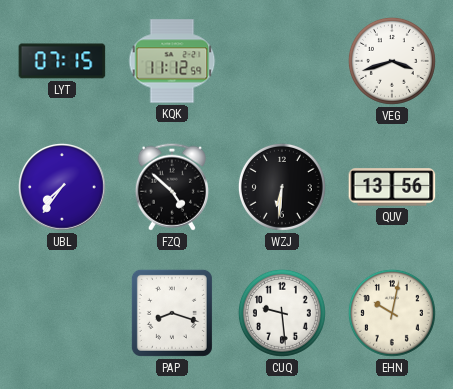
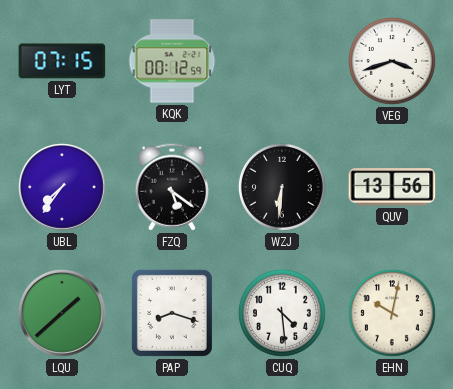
KQK: 11:12 -> 00:12
FZQ: 4:52 -> 5:21
LQU: none -> 1:38
CUQ: 9:29 -> 4:29
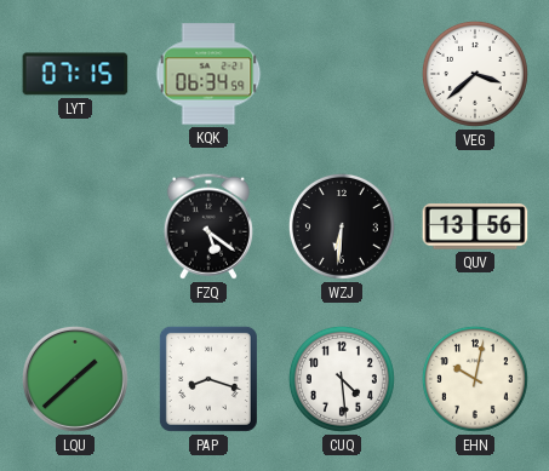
KQK: 00:12 -> 06:34
VEG: 3:42 -> 3:38
UBL: 7:36 -> none
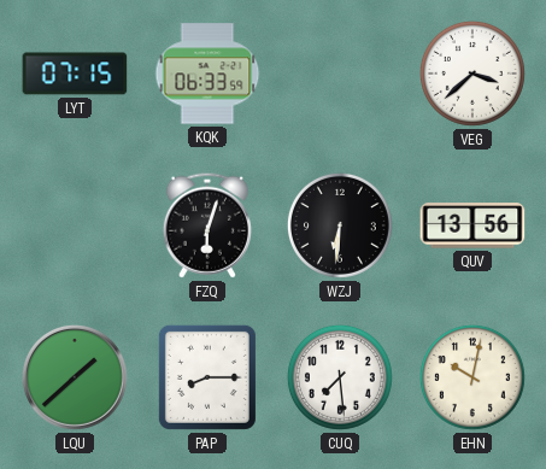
KQK: 06:34 -> 06:33
FZQ: 5:21 -> 6:03
PAP: 8:18 -> 8:15
CUQ: 4:29 -> 7:29
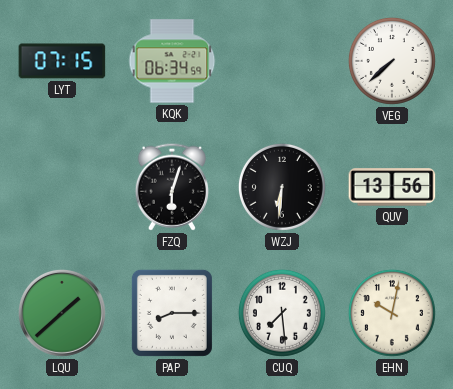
KQK: 06:33 -> 06:34
VEG: 3:38 -> 7:38
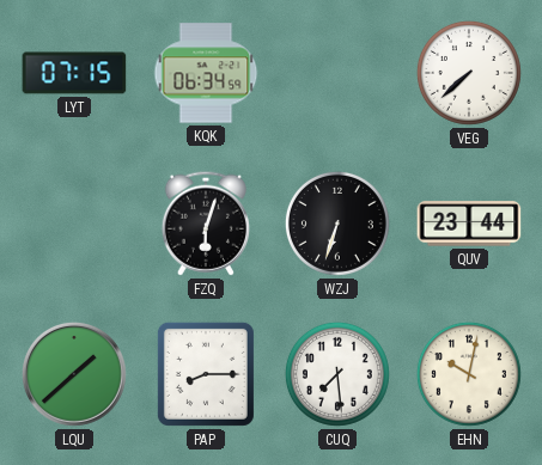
WZJ: 6:31 -> 6:33
QUV: 13:56 -> 23:44
